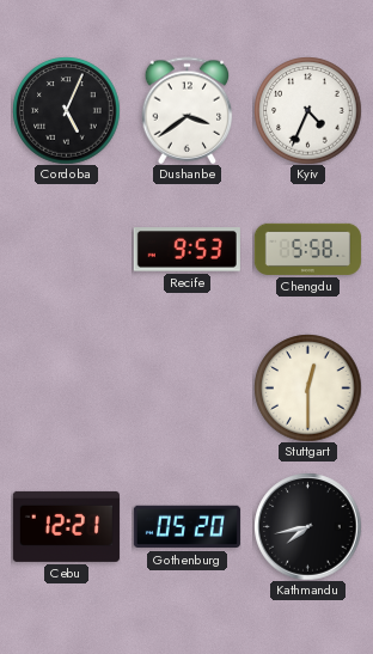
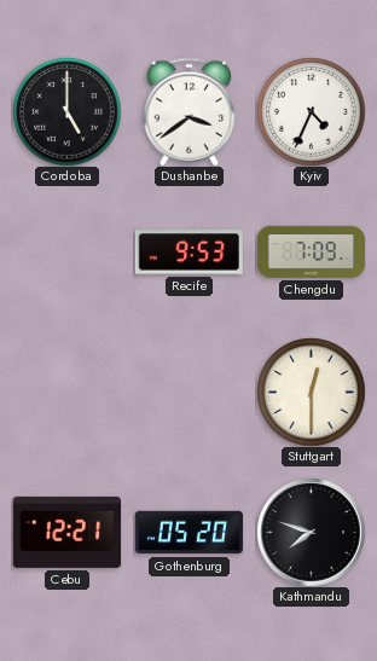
Cordoba: 5:04 -> 5:00
Chengdu: 5:58 -> 7:09
Kathmandu: 7:43 -> 7:48
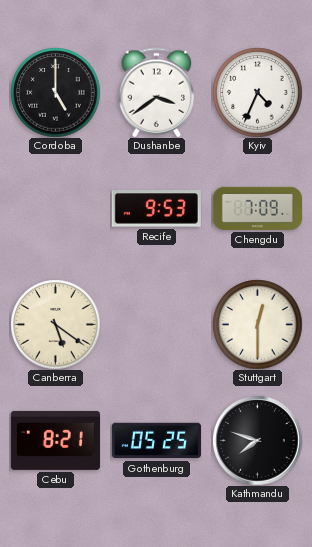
Canberra: none -> 5:21
Cebu: 12:21 -> 8:21
Gothenburg: 05:20 -> 05:25
